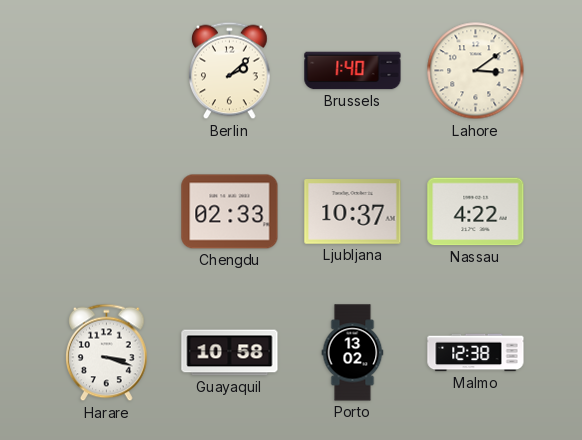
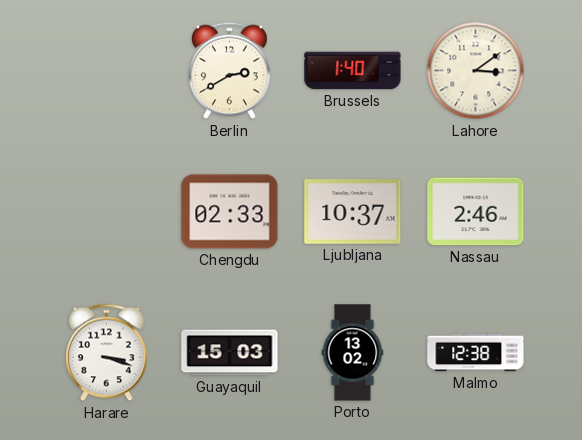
Berlin: 2:08 -> 2:40
Nassau: 4:22 -> 2:46
Guayaquil: 10:58 -> 15:03
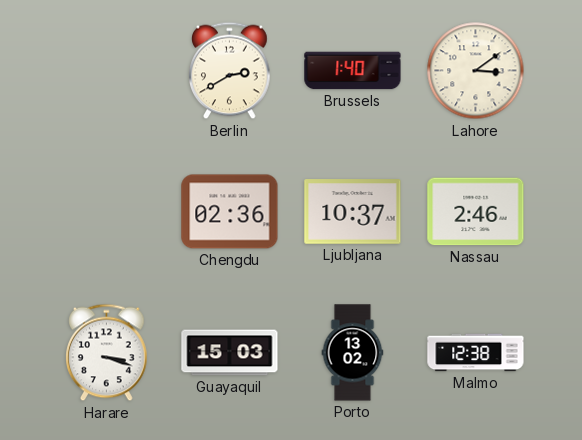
Chengdu: 02:33 -> 02:36
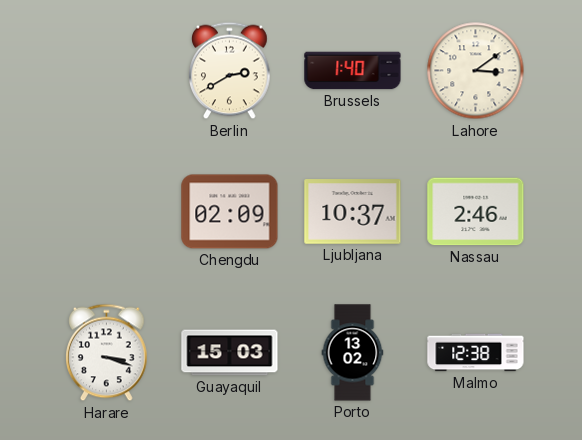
Chengdu: 02:36 -> 02:09
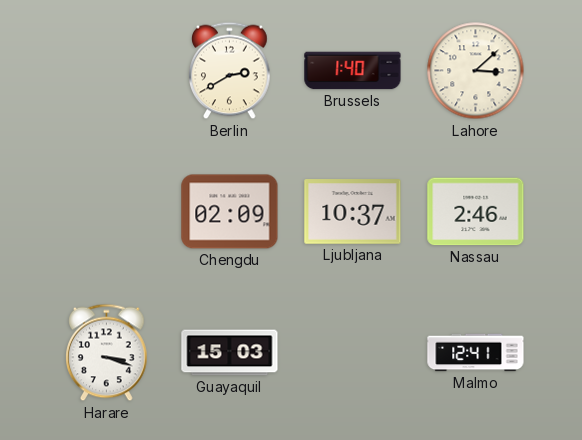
Lahore: 3:09 -> 3:08
Porto: 13:02 -> none
Malmo: 12:38 -> 12:41
